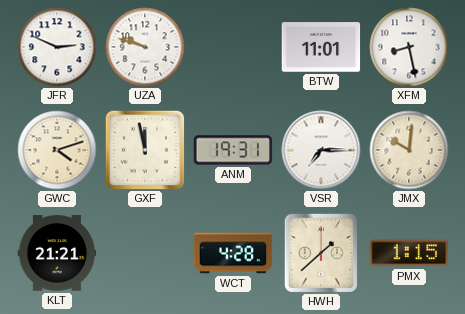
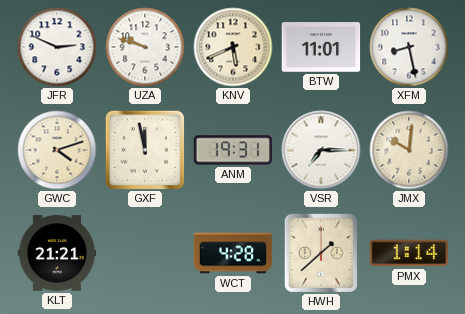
KNV: none -> 5:41
PMX: 1:15 -> 1:14
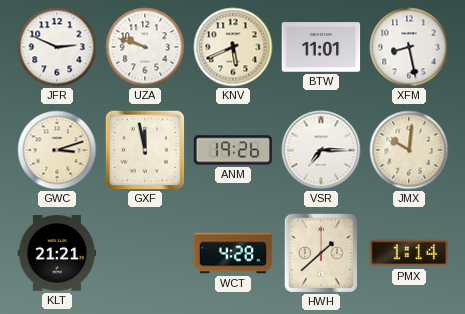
GWC: 4:12 -> 3:12
ANM: 19:31 -> 19:26
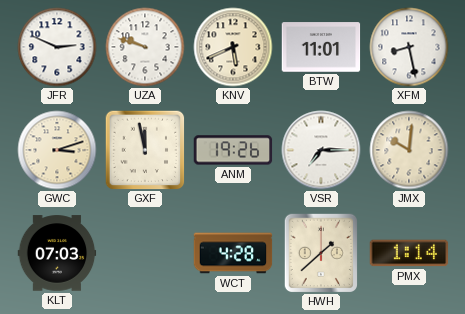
KLT: 21:21 -> 07:03
